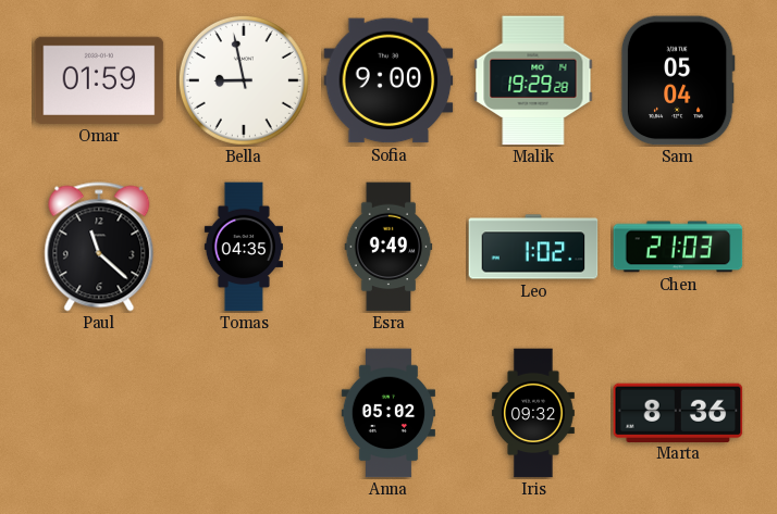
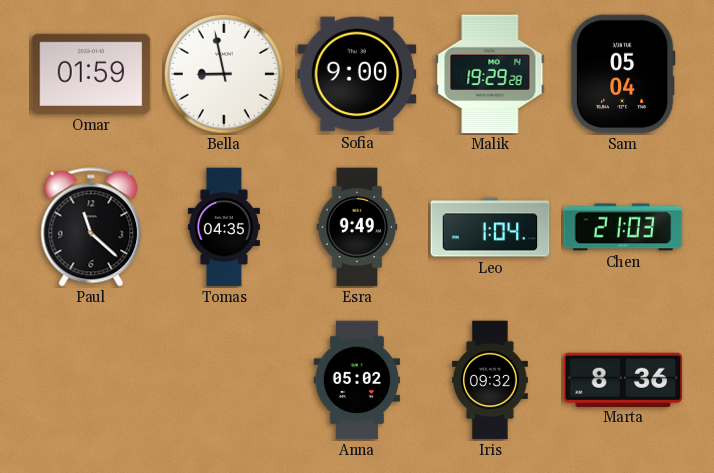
Leo: 1:02 -> 1:04
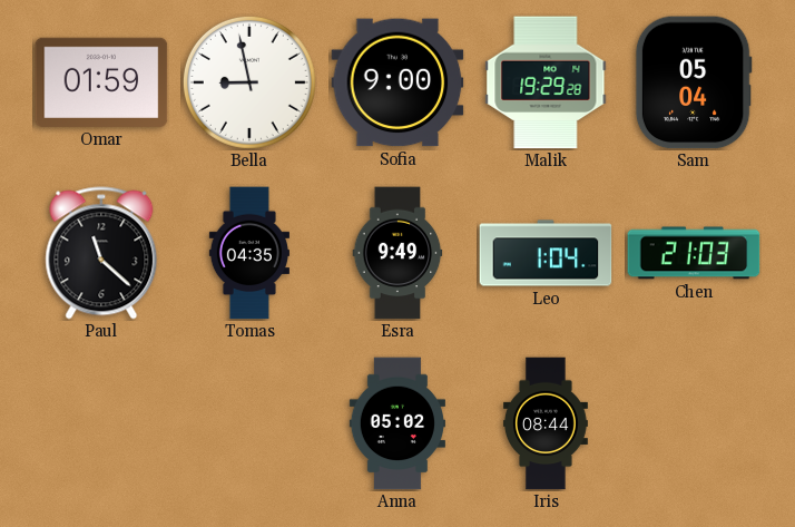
Iris: 09:32 -> 08:44
Marta: 8:36 -> none
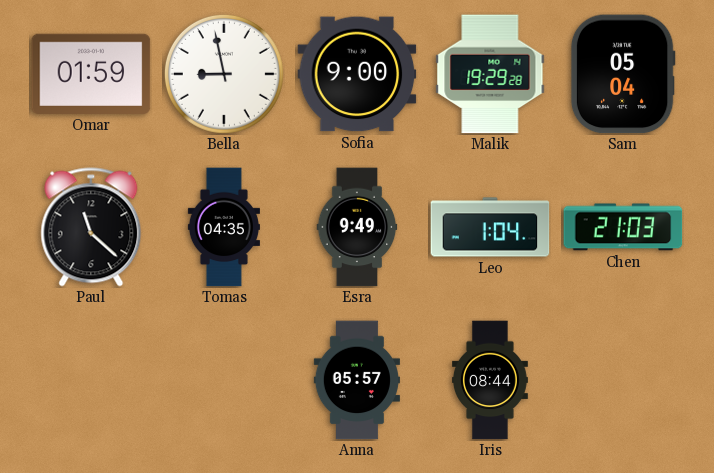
Anna: 05:02 -> 05:57
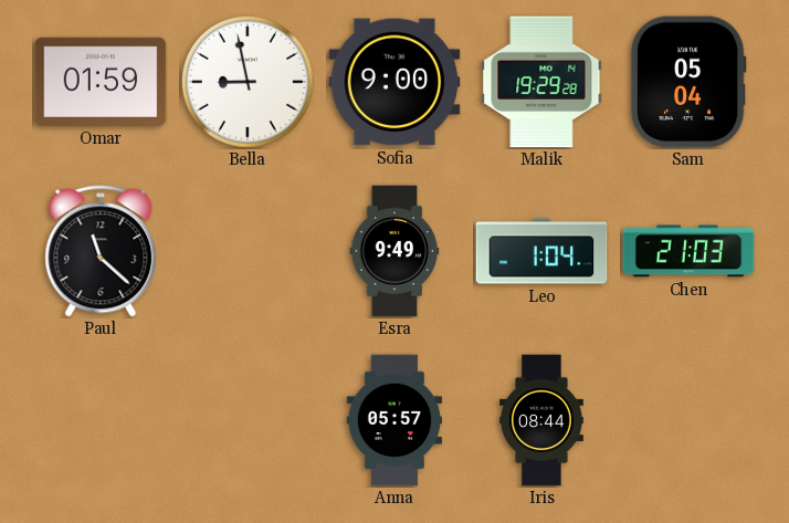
Tomas: 04:35 -> none
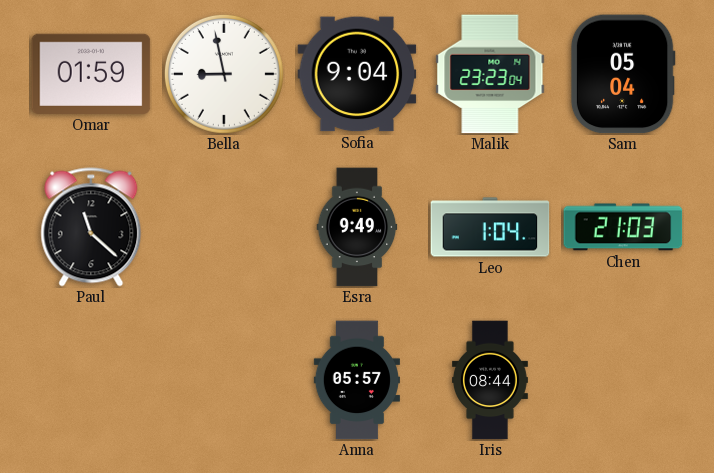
Sofia: 9:00 -> 9:04
Malik: 19:29 -> 23:23
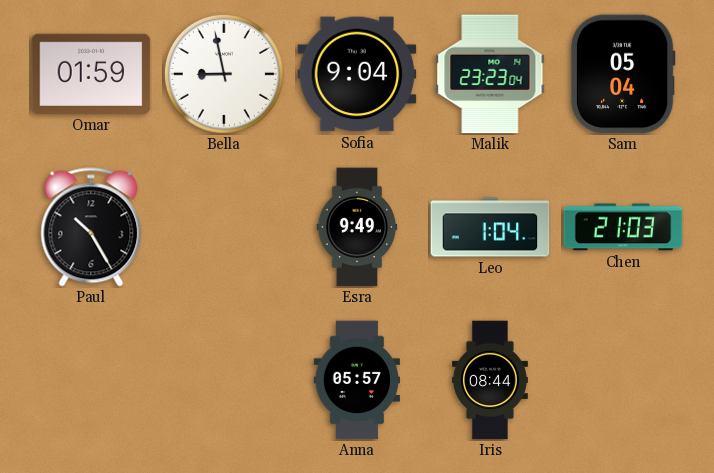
Paul: 11:22 -> 10:25
